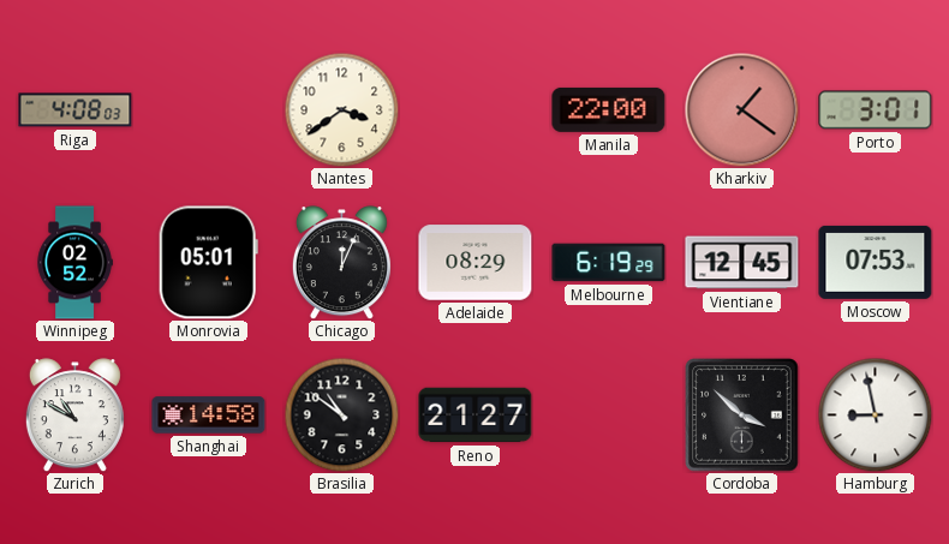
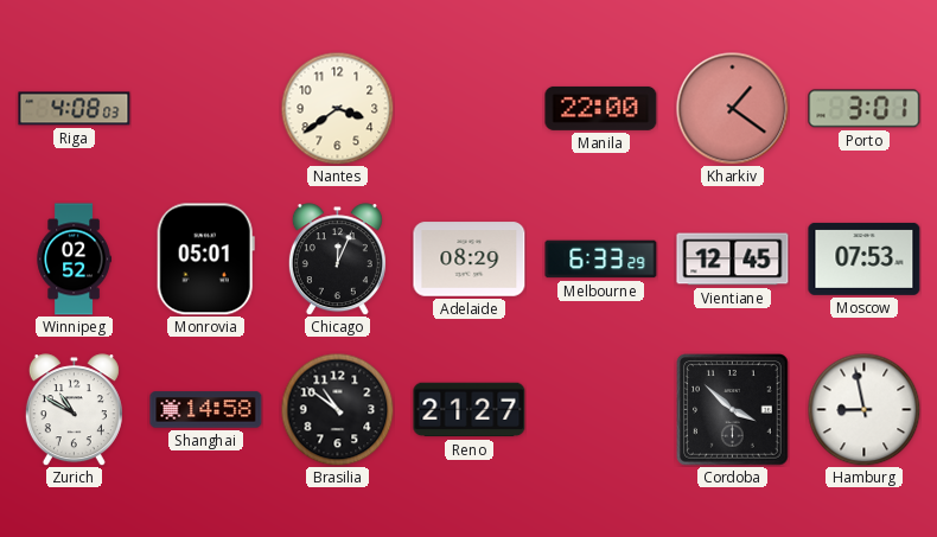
Melbourne: 6:19 -> 6:33
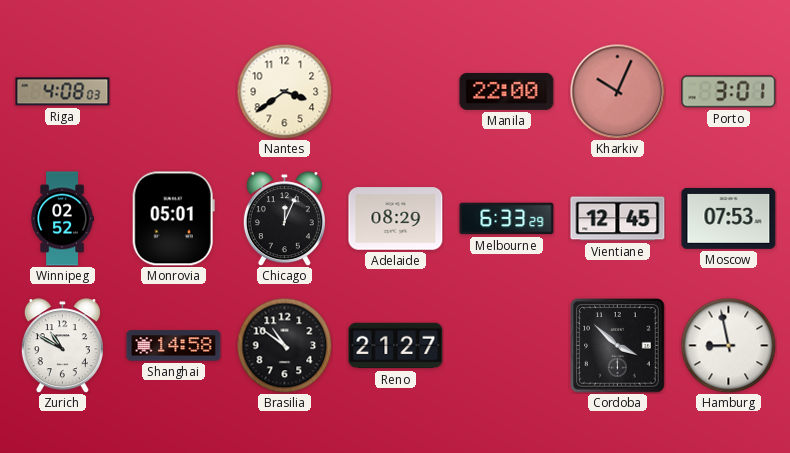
Kharkiv: 1:21 -> 10:04
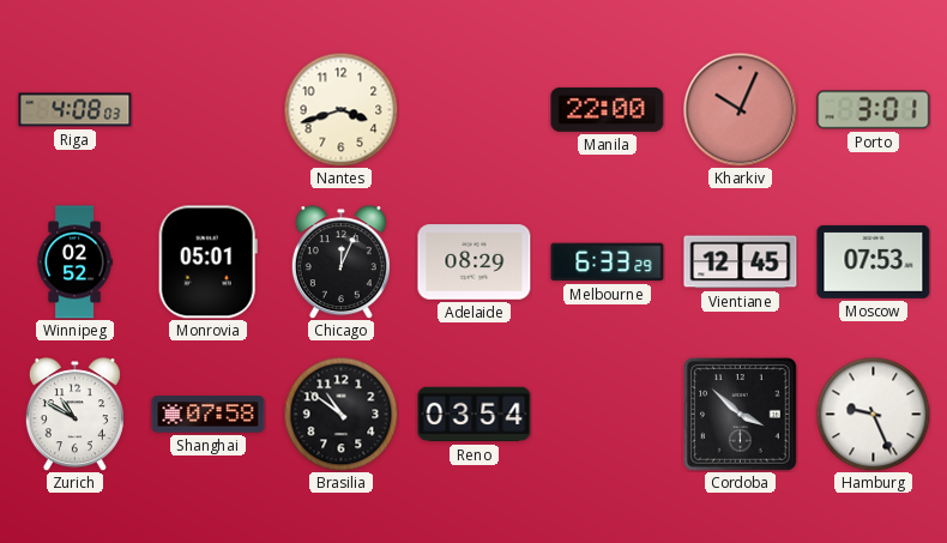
Nantes: 3:39 -> 3:42
Shanghai: 14:58 -> 07:58
Reno: 21:27 -> 03:54
Hamburg: 8:58 -> 9:26
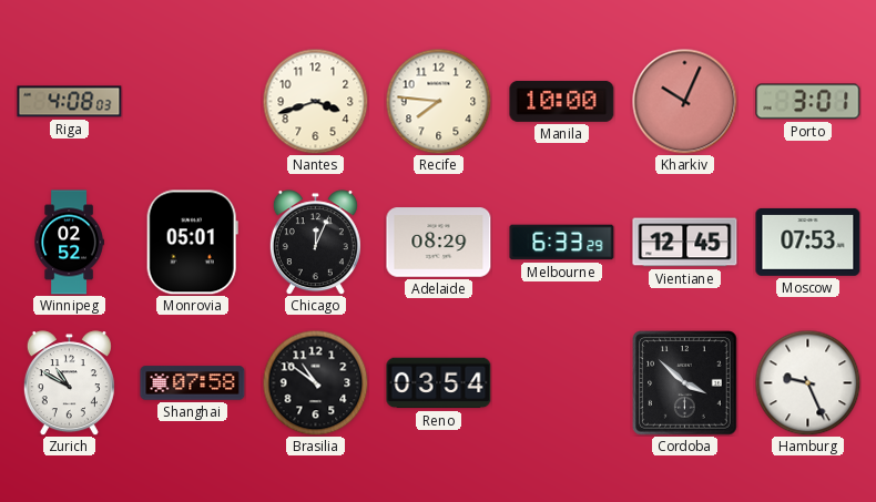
Recife: none -> 7:46
Manila: 22:00 -> 10:00
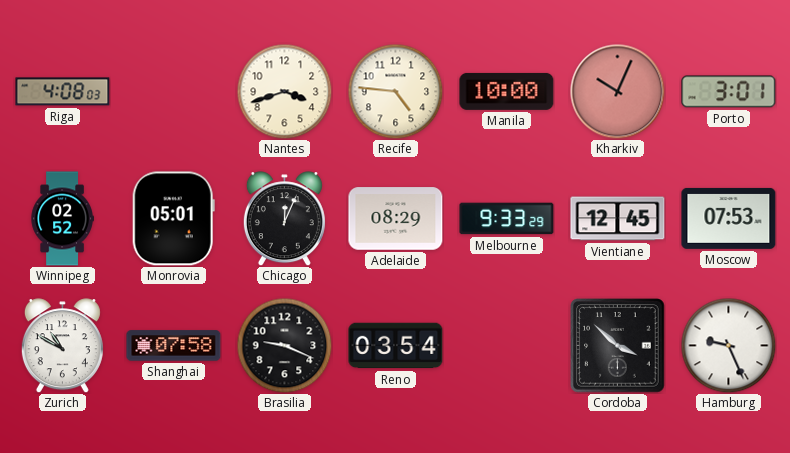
Recife: 7:46 -> 4:46
Melbourne: 6:33 -> 9:33
Brasilia: 10:51 -> 9:19
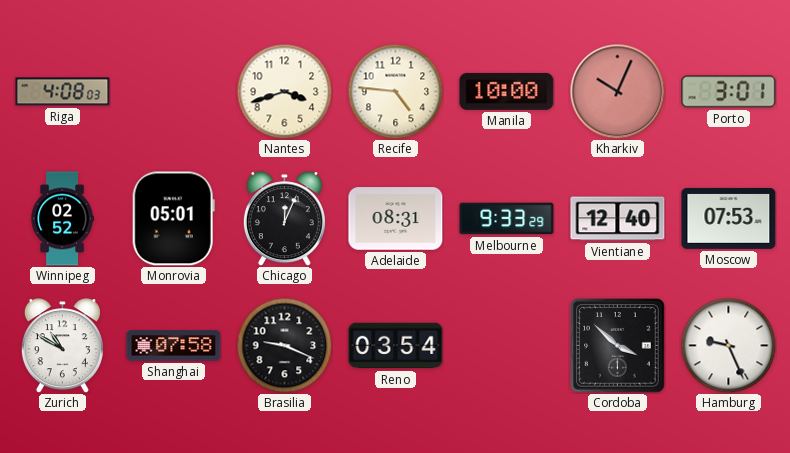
Adelaide: 08:29 -> 08:31
Vientiane: 12:45 -> 12:40
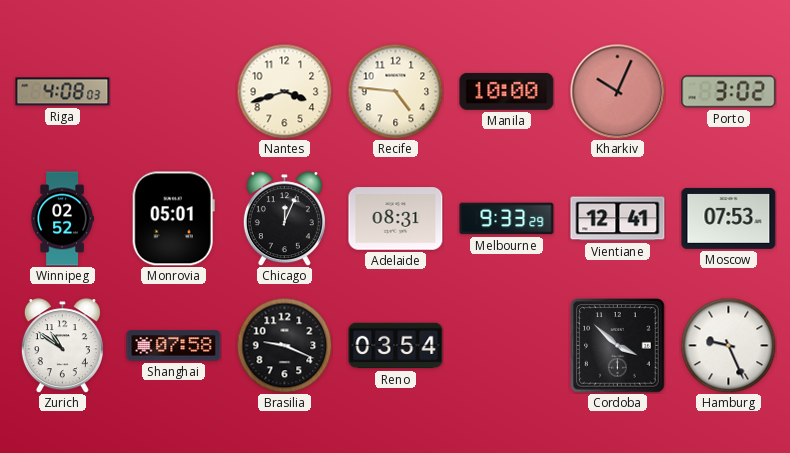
Porto: 3:01 -> 3:02
Vientiane: 12:40 -> 12:41
Zurich: 10:50 -> 10:51
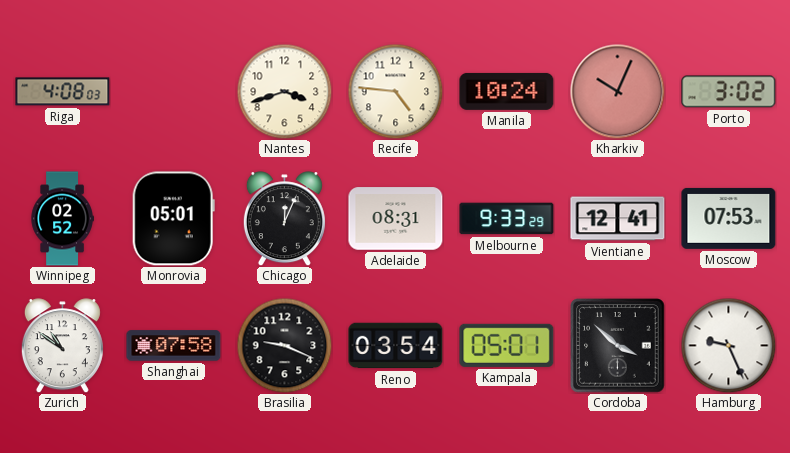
Manila: 10:00 -> 10:24
Kampala: none -> 05:01
